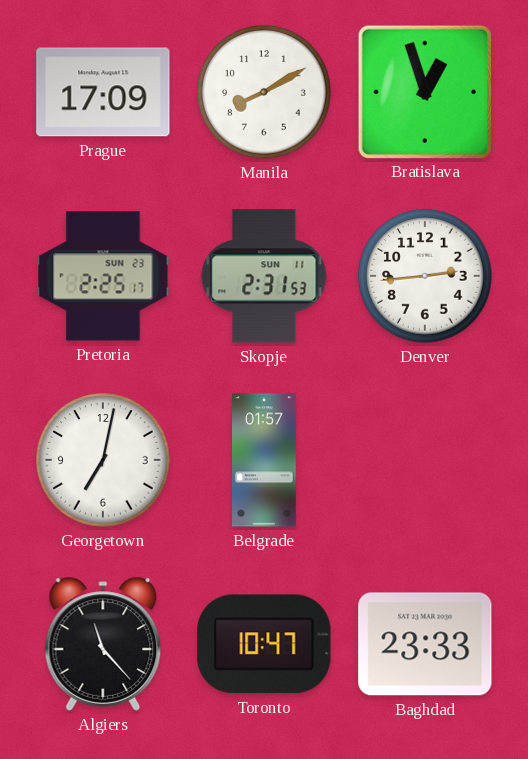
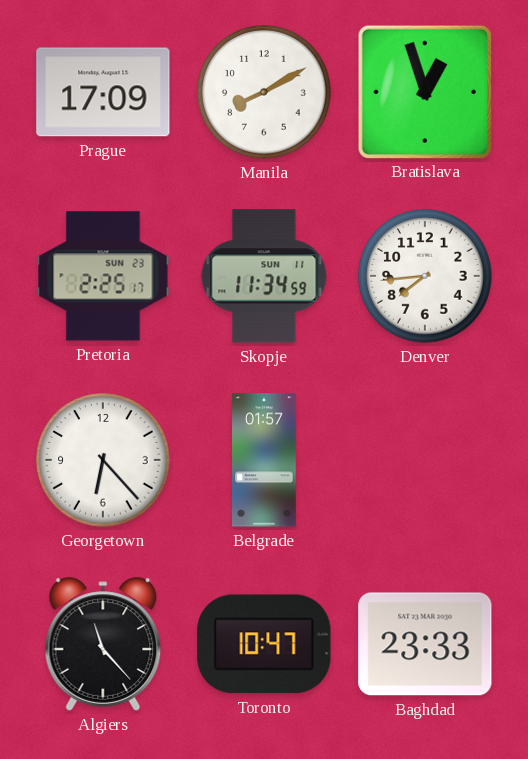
Skopje: 2:31 -> 11:34
Denver: 2:44 -> 7:44
Georgetown: 7:02 -> 6:23
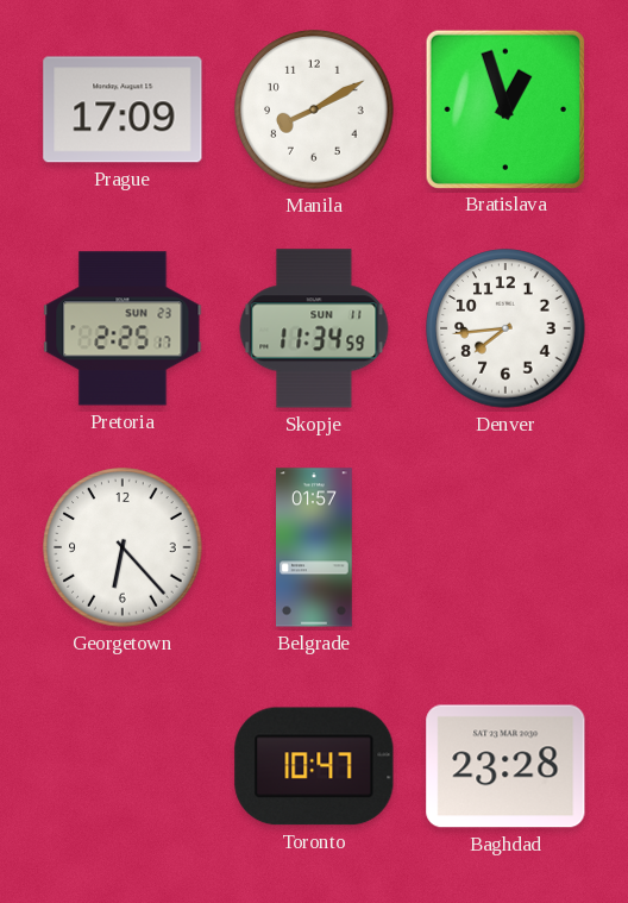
Algiers: 11:23 -> none
Baghdad: 23:33 -> 23:28
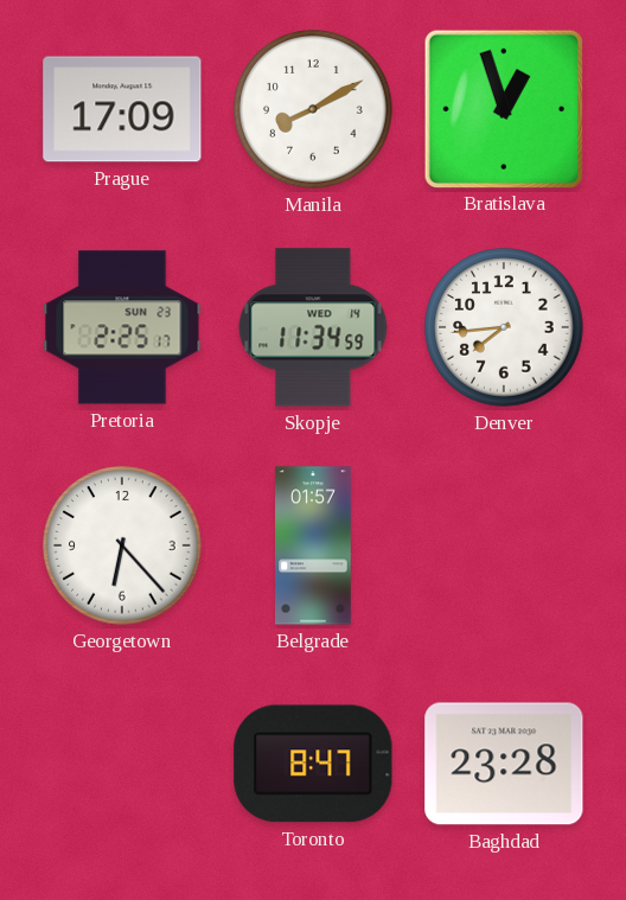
Skopje date: SUN 11 -> WED 14
Toronto: 10:47 -> 8:47
